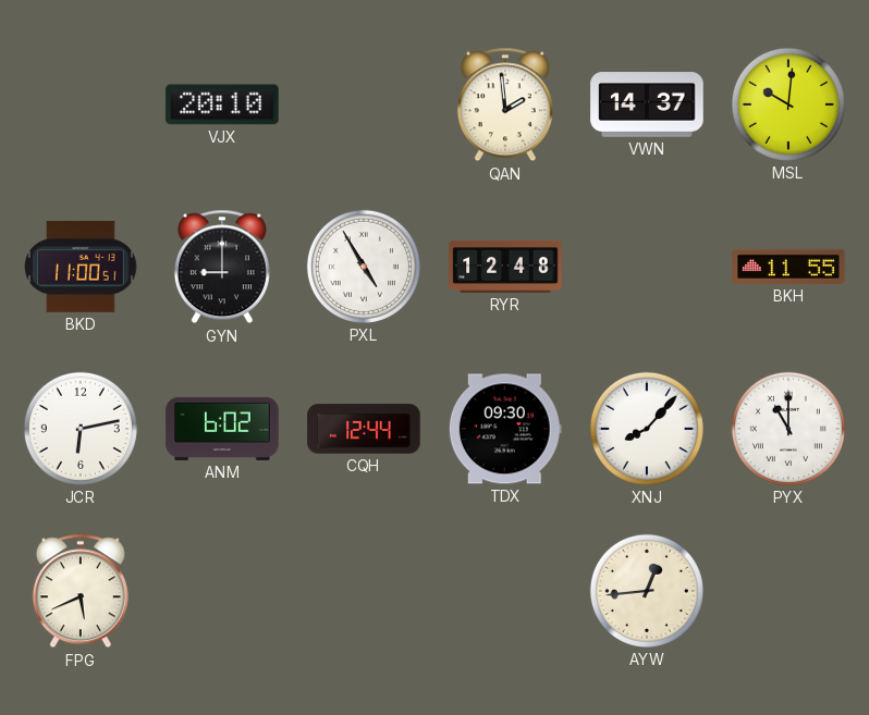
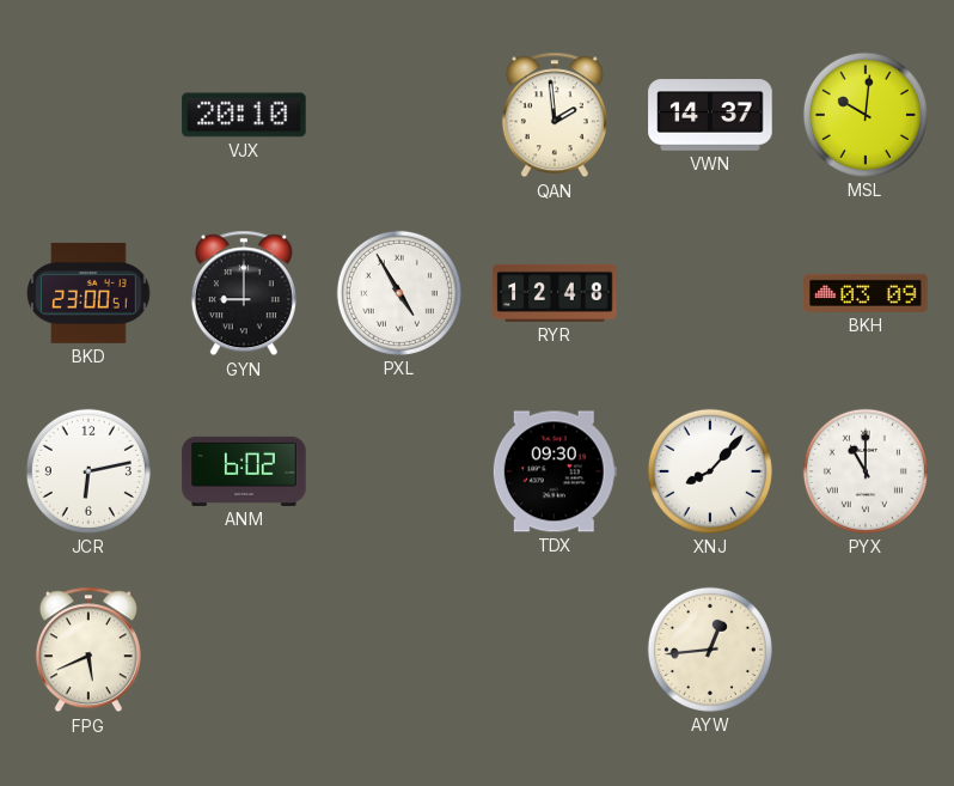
BKD: 11:00 -> 23:00
BKH: 11:55 -> 03:09
CQH: 12:44 -> none
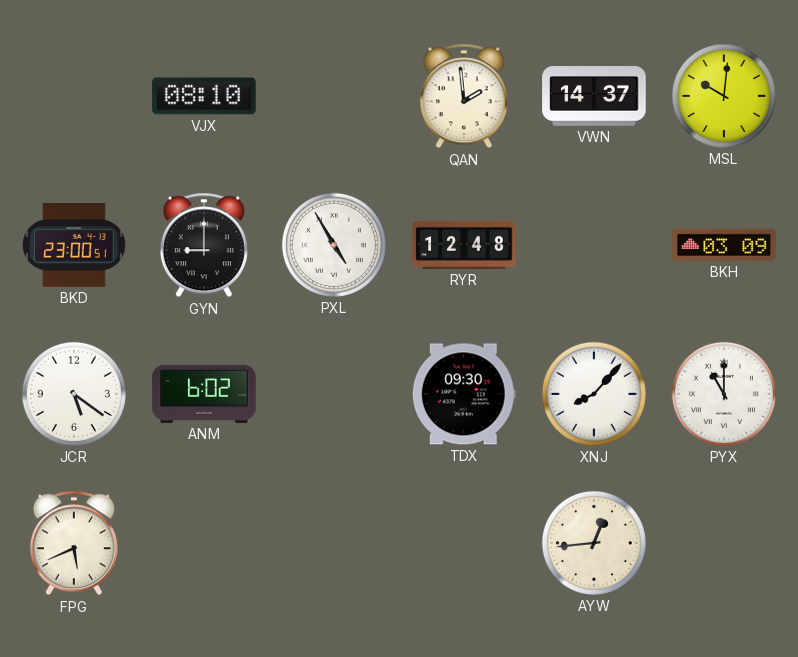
VJX: 20:10 -> 08:10
JCR: 6:13 -> 5:21
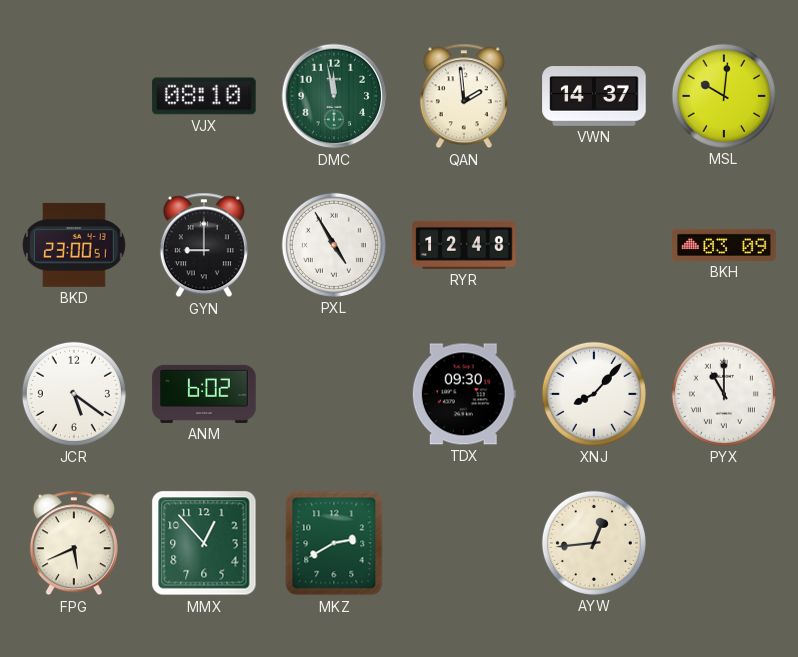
DMC: none -> 11:58
MMX: none -> 12:53
MKZ: none -> 2:40
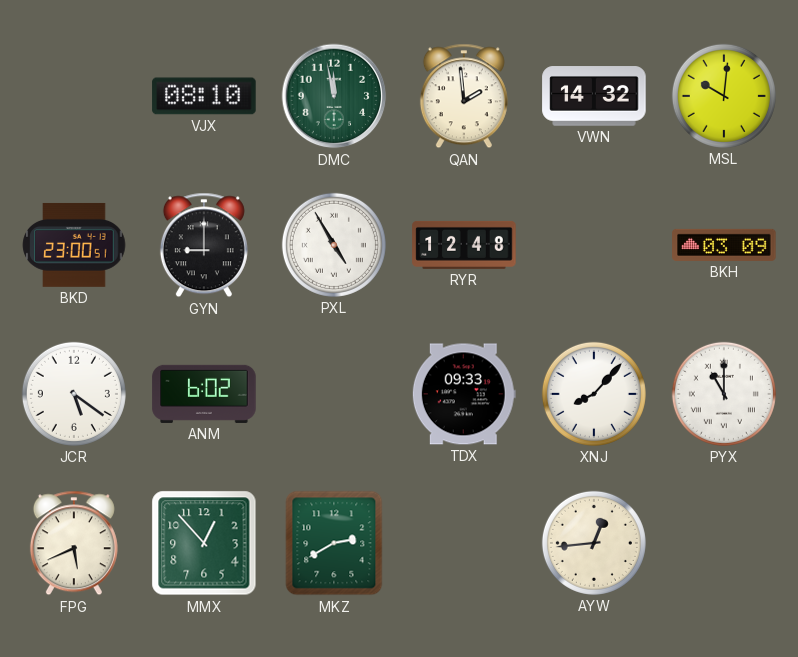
VWN: 14:37 -> 14:32
TDX: 09:30 -> 09:33
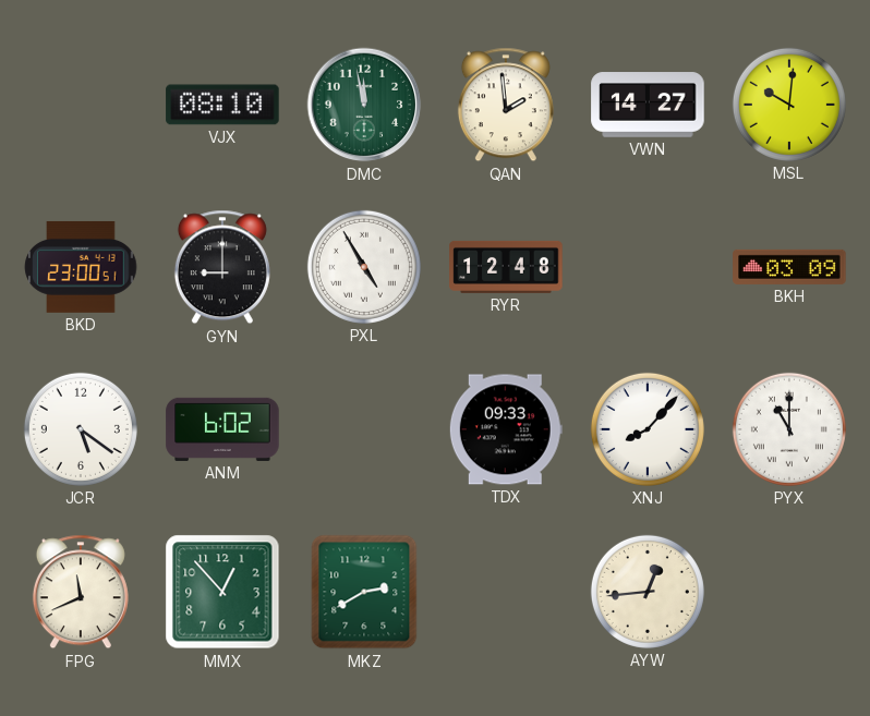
VWN: 14:32 -> 14:27
FPG: 5:41 -> 11:41
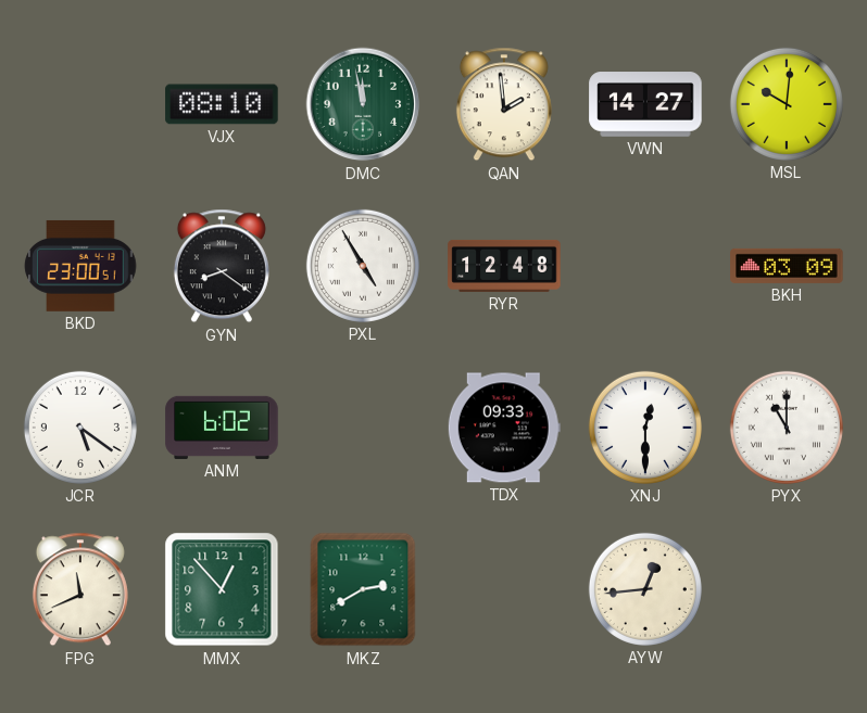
GYN: 9:00 -> 8:21
XNJ: 8:07 -> 12:30
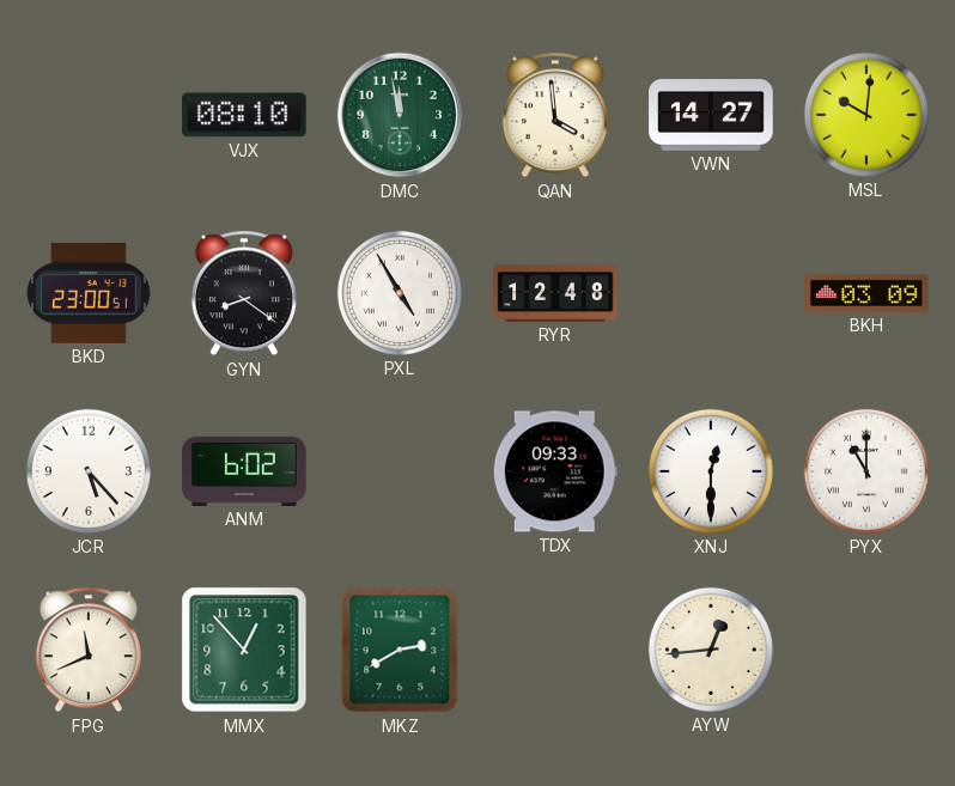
QAN: 1:59 -> 3:59
JCR: 5:21 -> 5:23
